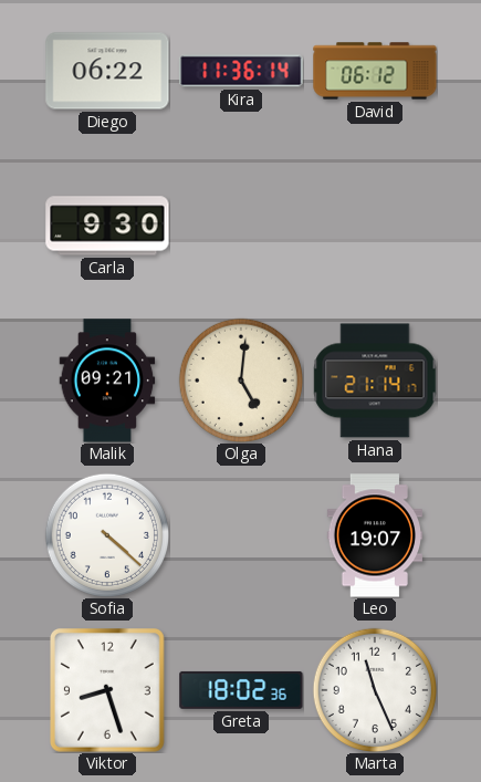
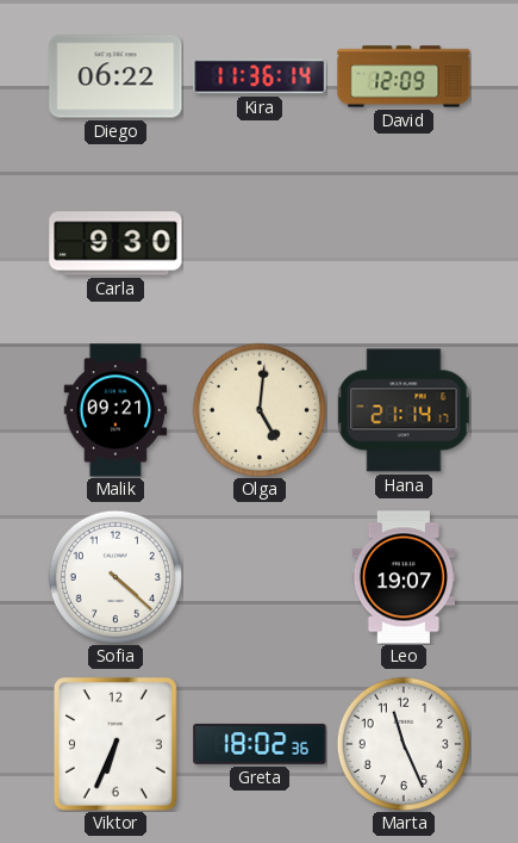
David: 06:12 -> 12:09
Viktor: 8:27 -> 6:34
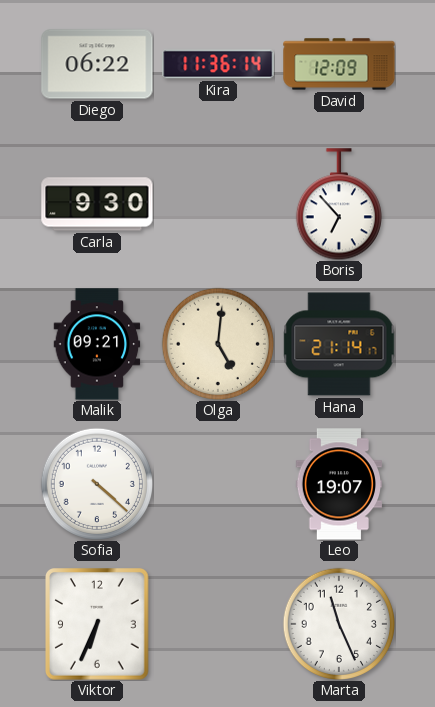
Boris: none -> 6:53
Greta: 18:02 -> none
